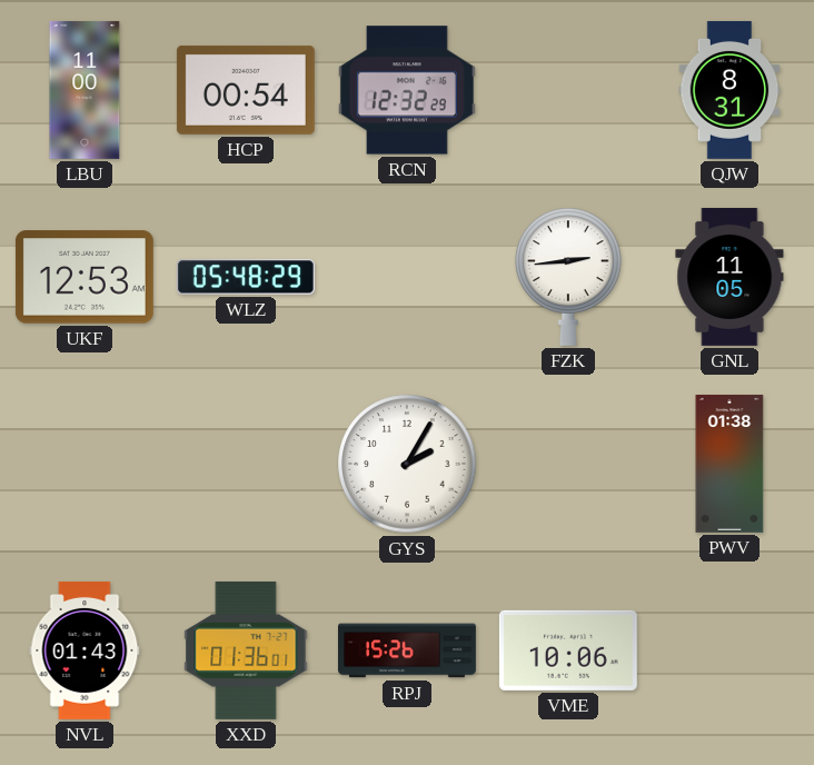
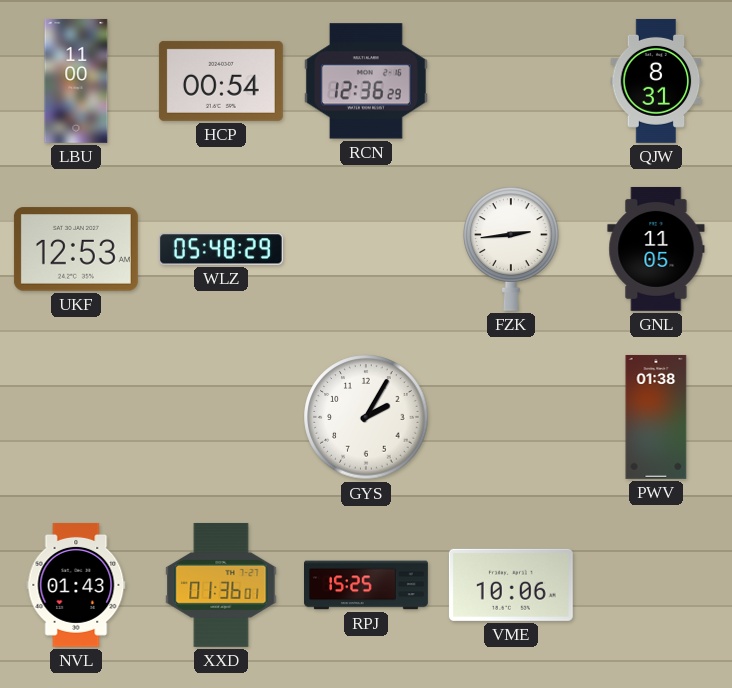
RCN: 12:32 -> 12:36
RPJ: 15:26 -> 15:25
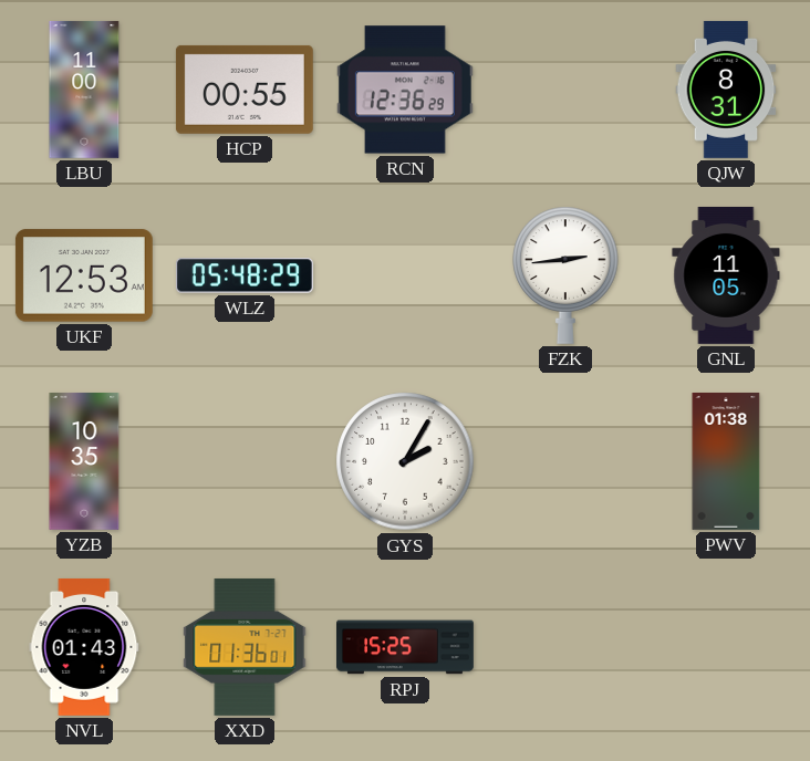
HCP: 00:54 -> 00:55
YZB: none -> 10:35
VME: 10:06 -> none
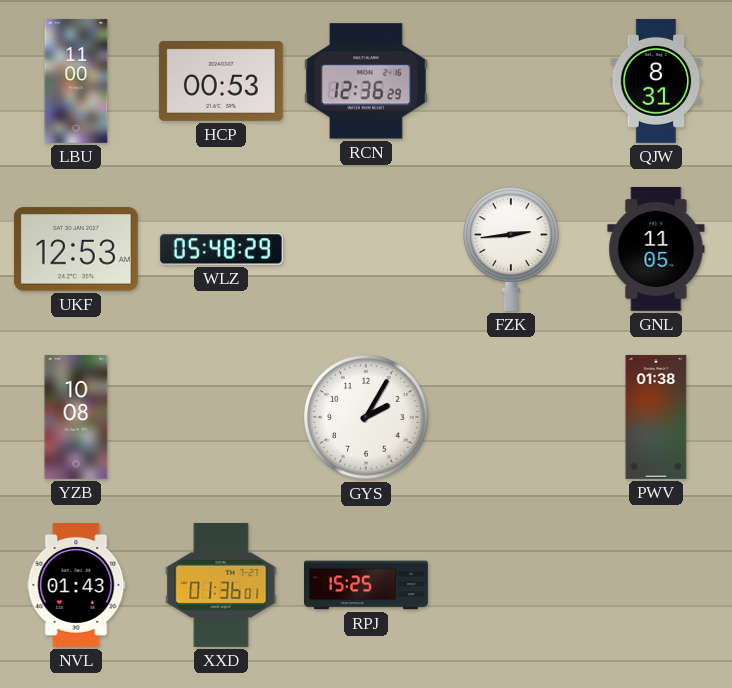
HCP: 00:55 -> 00:53
YZB: 10:35 -> 10:08
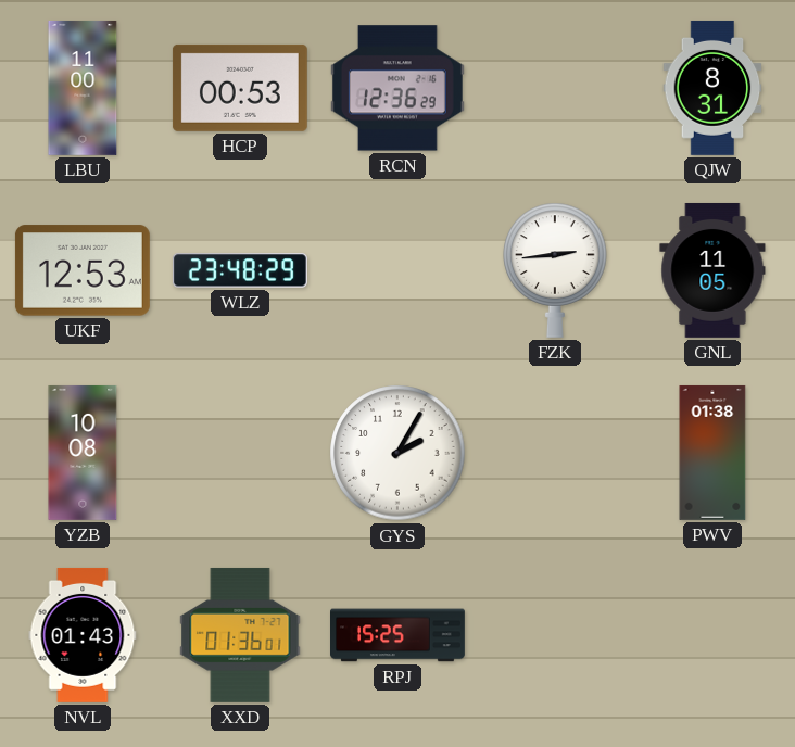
WLZ: 05:48 -> 23:48
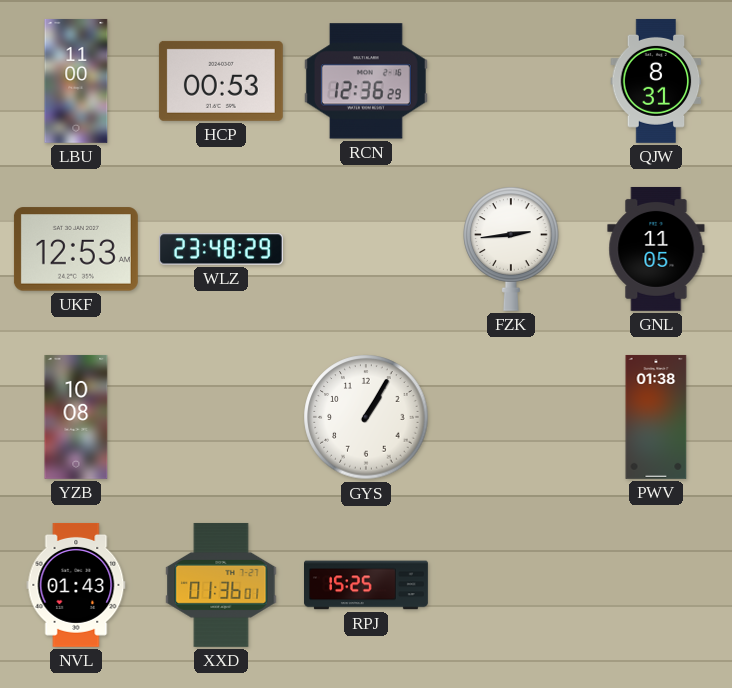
GYS: 2:05 -> 1:05
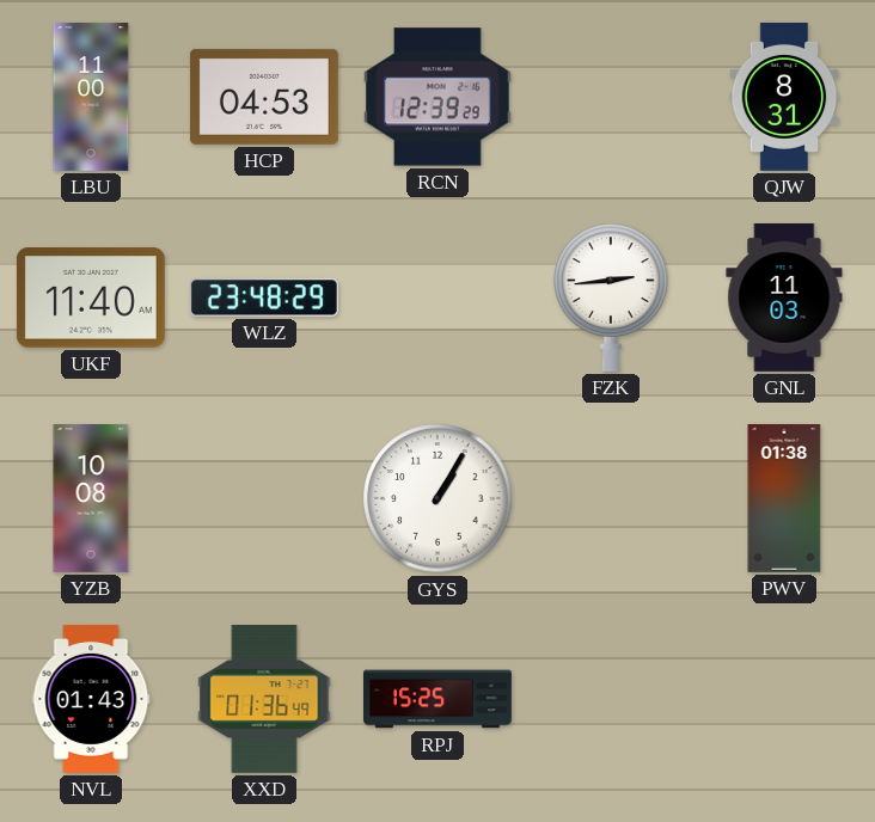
HCP: 00:53 -> 04:53
RCN: 12:36 -> 12:39
UKF: 12:53 -> 11:40
GNL: 11:05 -> 11:03
XXD: 01:36:01 -> 01:36:49
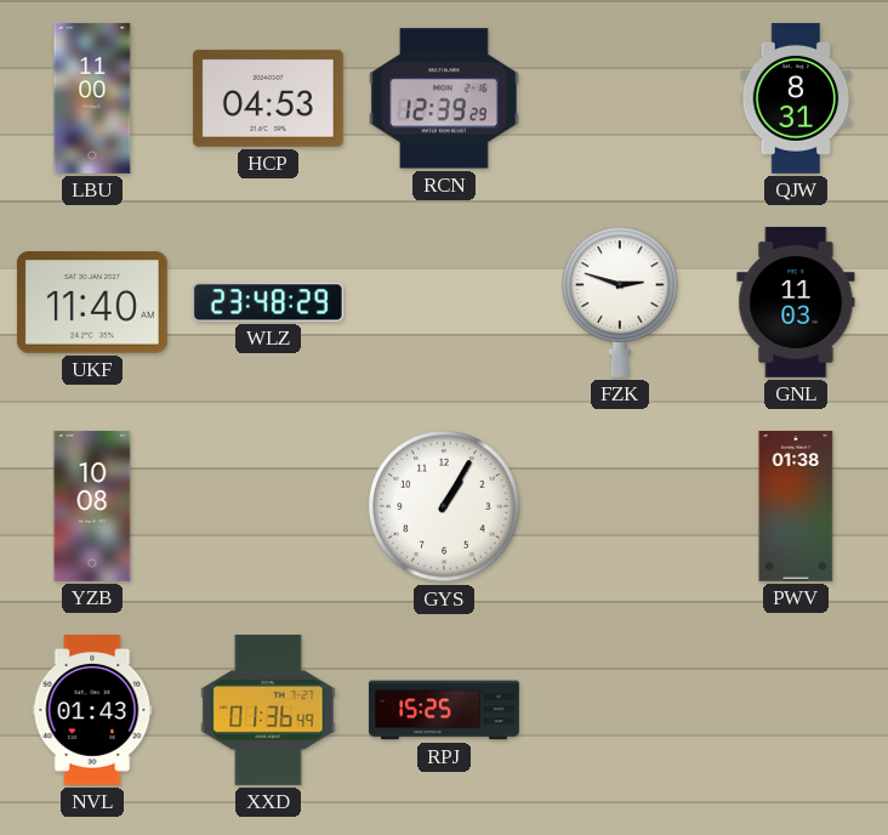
FZK: 2:44 -> 2:48
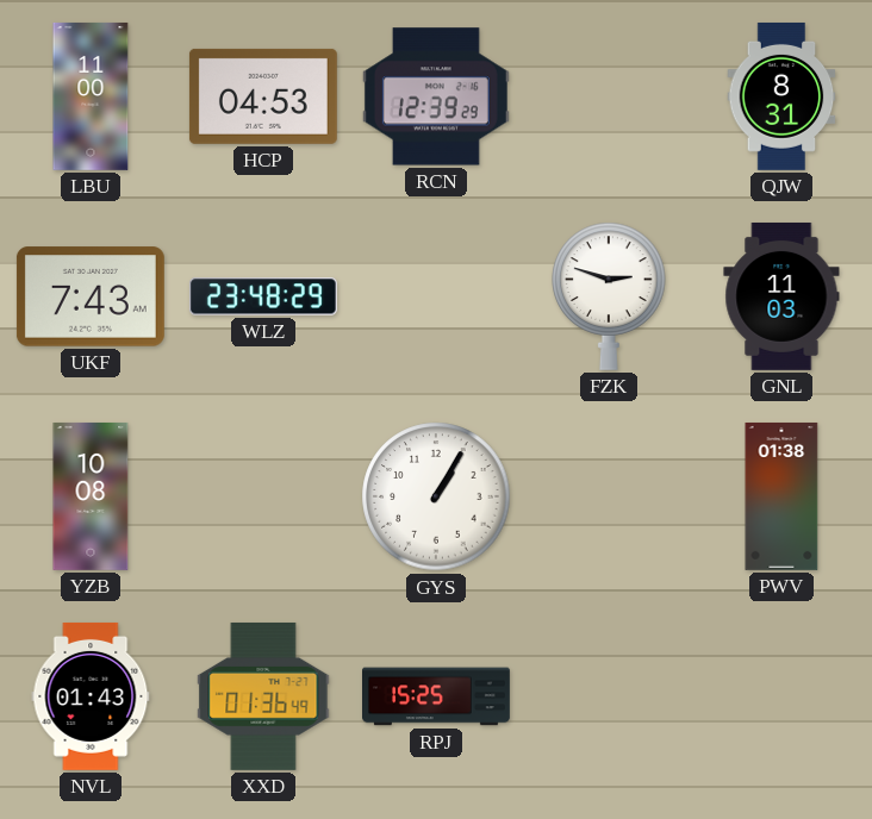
UKF: 11:40 -> 7:43
